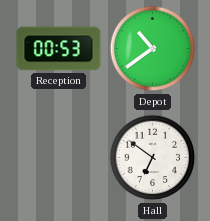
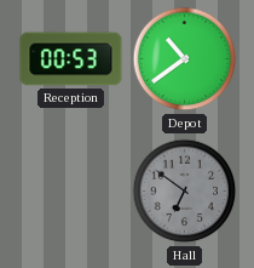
Hall dial: white -> grey
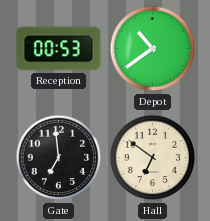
Gate: none -> 6:59
Hall dial: grey -> cream
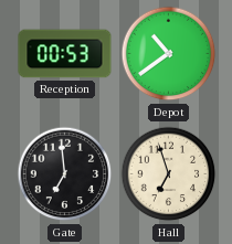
Hall: 6:51 -> 6:57
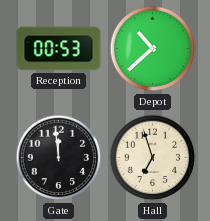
Depot: 10:39 -> 10:38
Gate: 6:59 -> 11:59
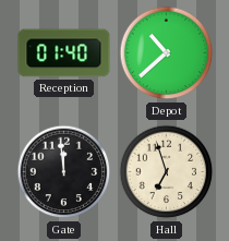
Reception: 00:53 -> 01:40
